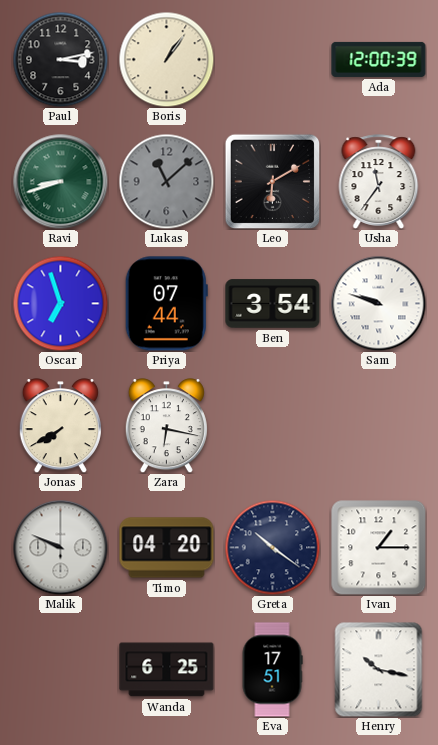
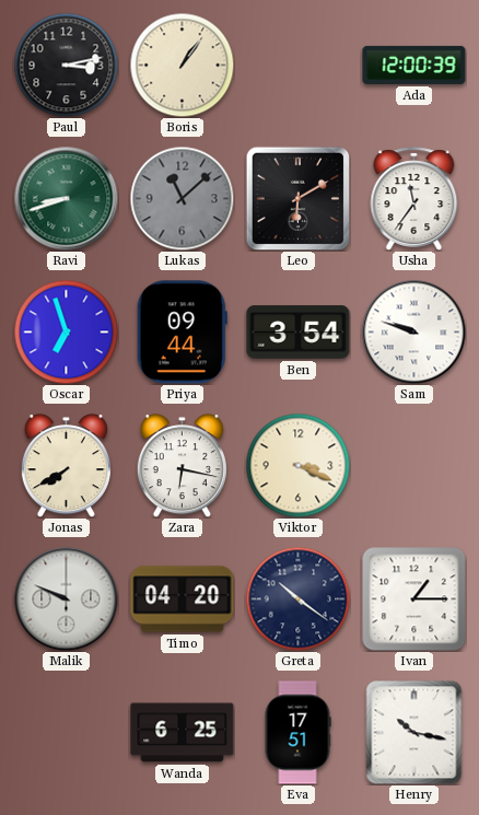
Priya: 07:44 -> 09:44
Viktor: none -> 3:19
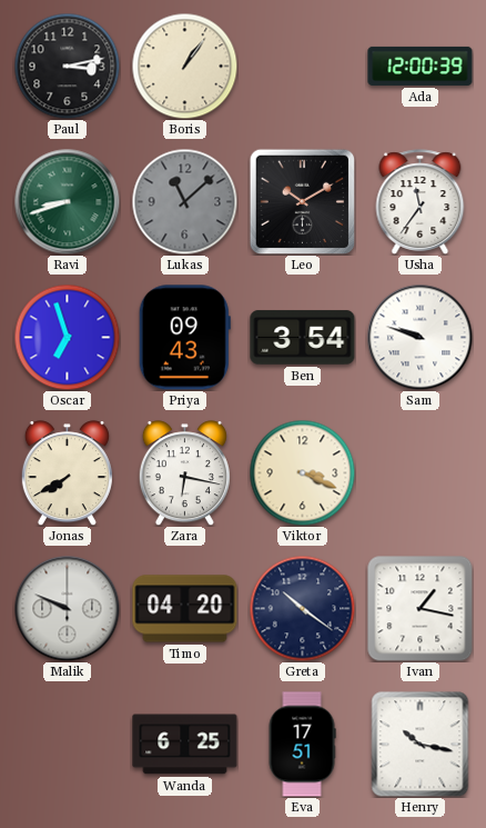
Leo: 6:10 -> 10:10
Priya: 09:44 -> 09:43
Ivan: 1:15 -> 1:17
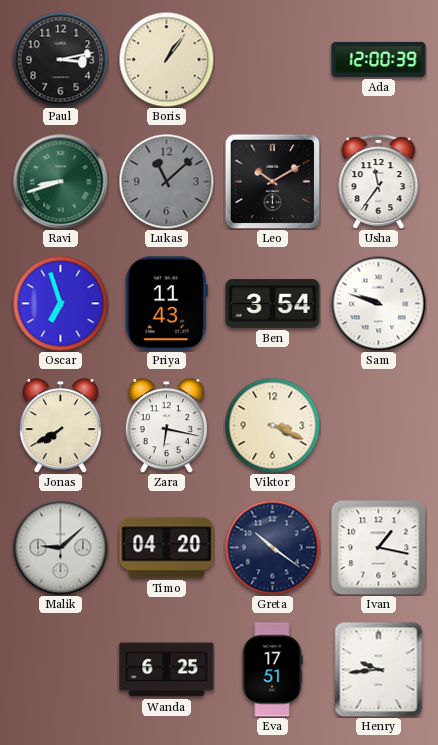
Priya: 09:43 -> 11:43
Malik: 9:49 -> 9:08
Henry: 10:17 -> 9:44
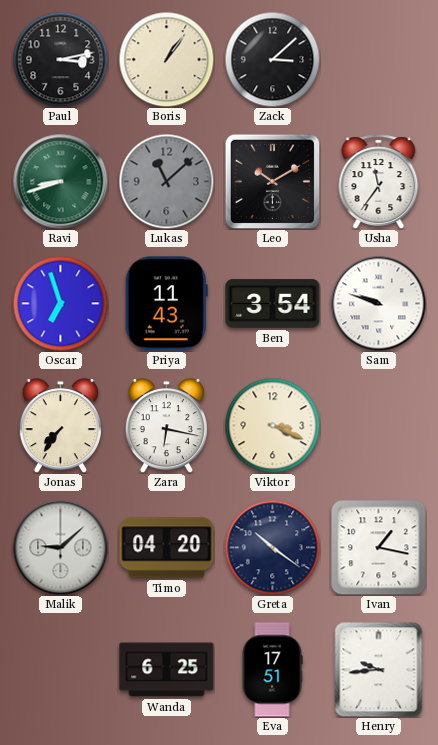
Zack: none -> 3:08
Ada: 12:00 -> none
Jonas: 7:40 -> 7:36
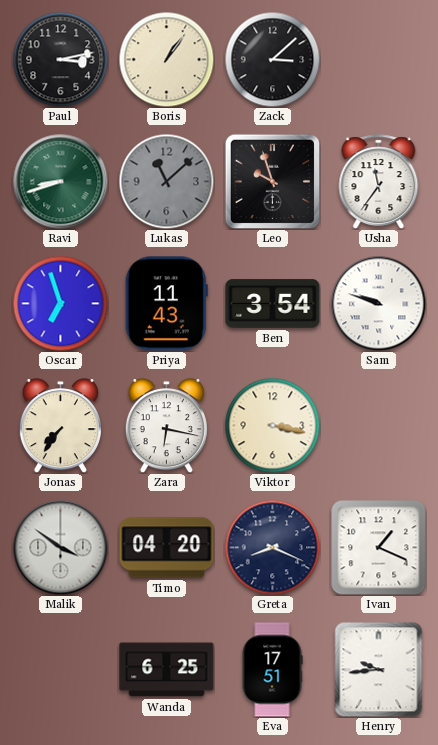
Leo: 10:10 -> 9:57
Viktor: 3:19 -> 3:17
Malik: 9:08 -> 3:51
Greta: 10:21 -> 8:19
Ivan: 1:17 -> 1:19
